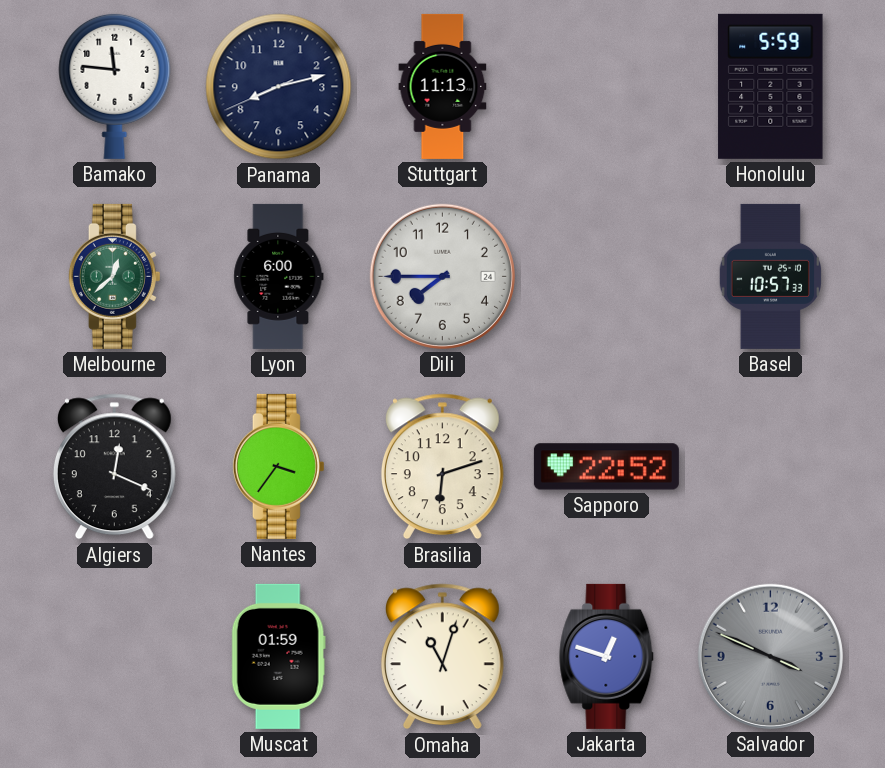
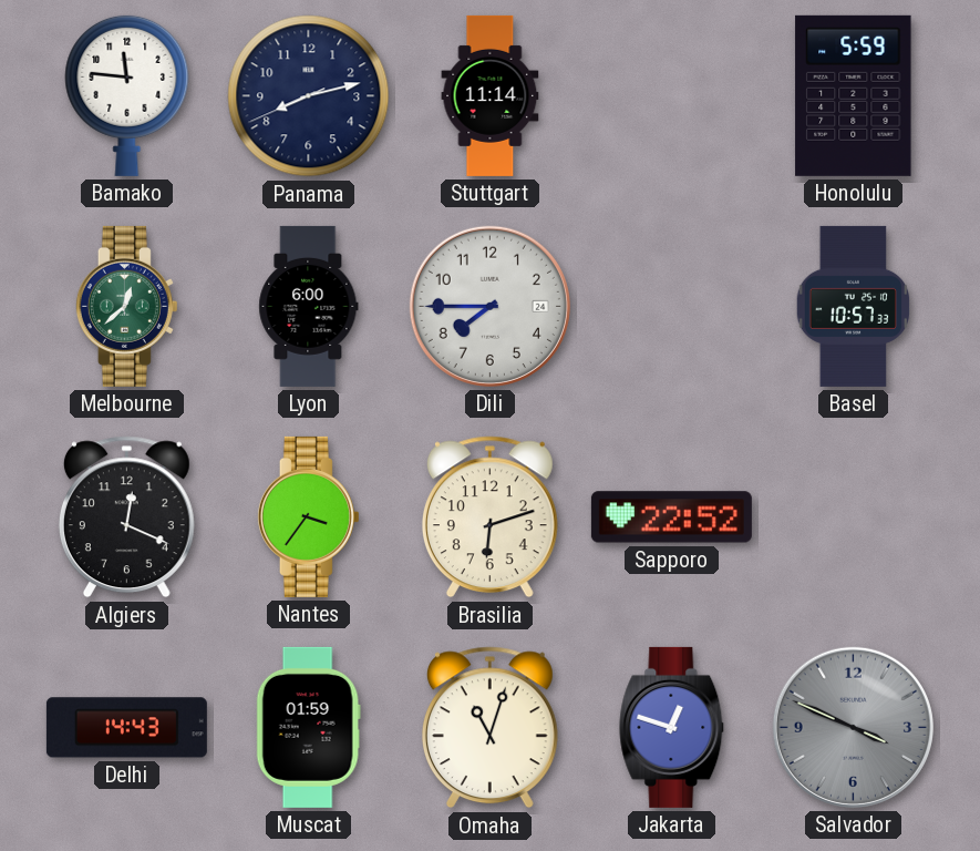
Stuttgart: 11:13 -> 11:14
Delhi: none -> 14:43
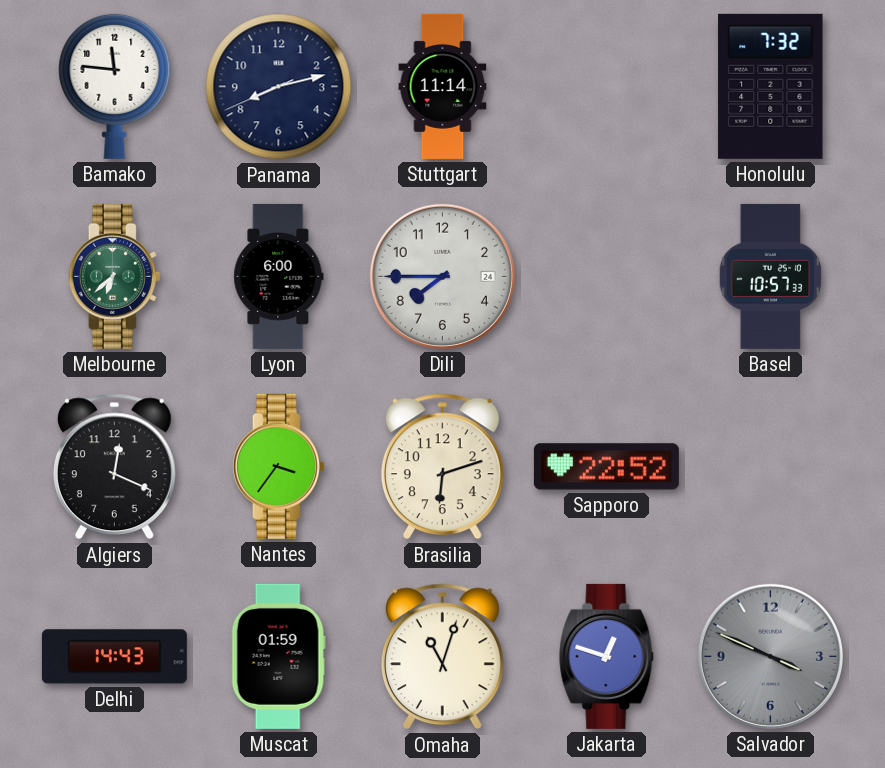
Honolulu: 5:59 -> 7:32
Melbourne: 12:38 -> 6:38
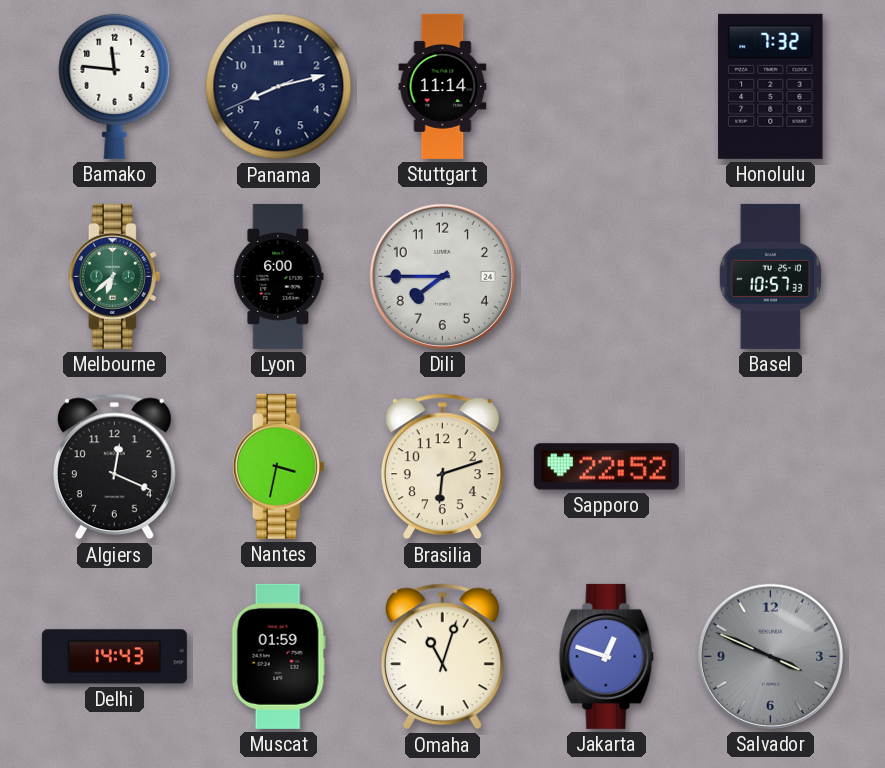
Nantes: 3:36 -> 3:32
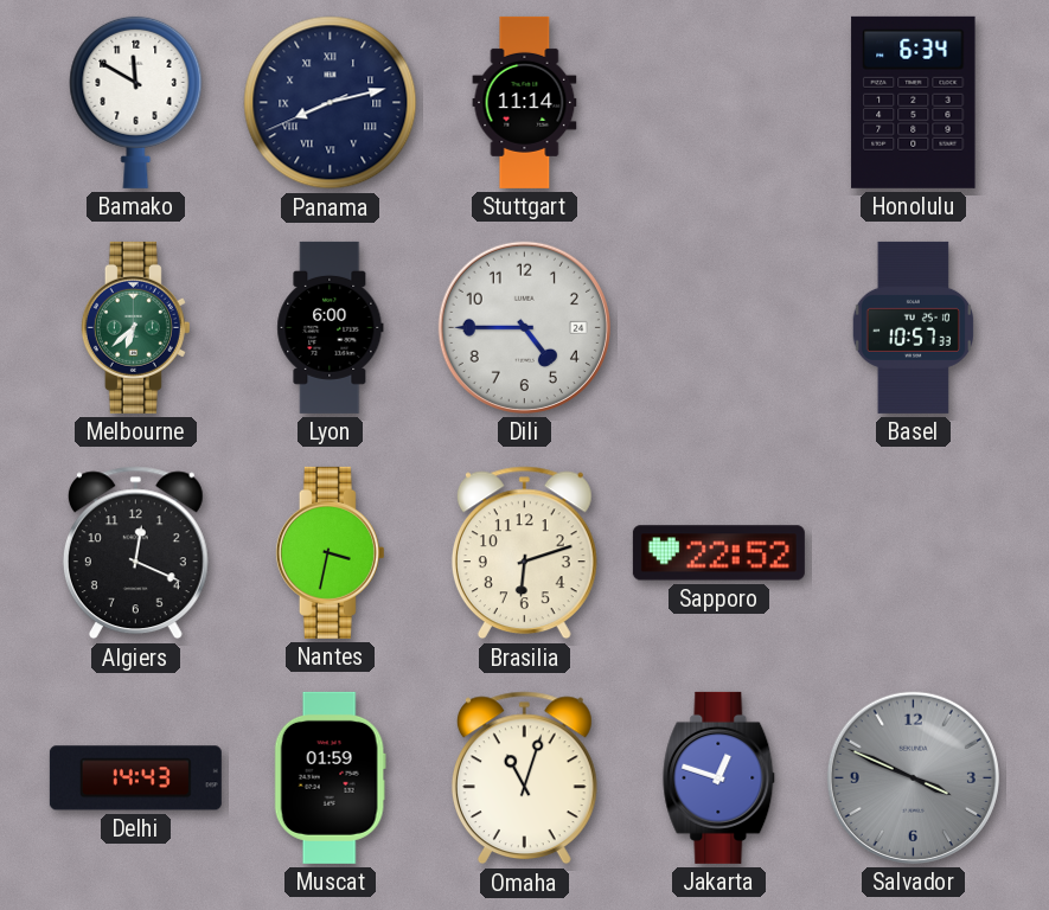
Bamako: 11:46 -> 11:50
Panama numerals: Arabic -> Roman
Honolulu: 7:32 -> 6:34
Dili: 7:45 -> 4:45
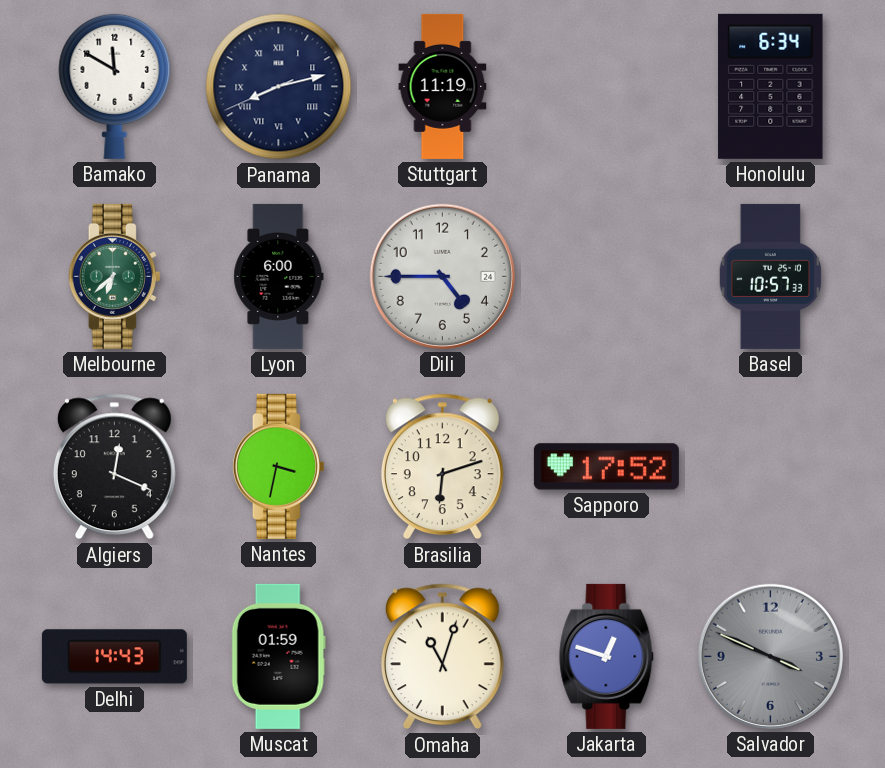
Stuttgart: 11:14 -> 11:19
Sapporo: 22:52 -> 17:52
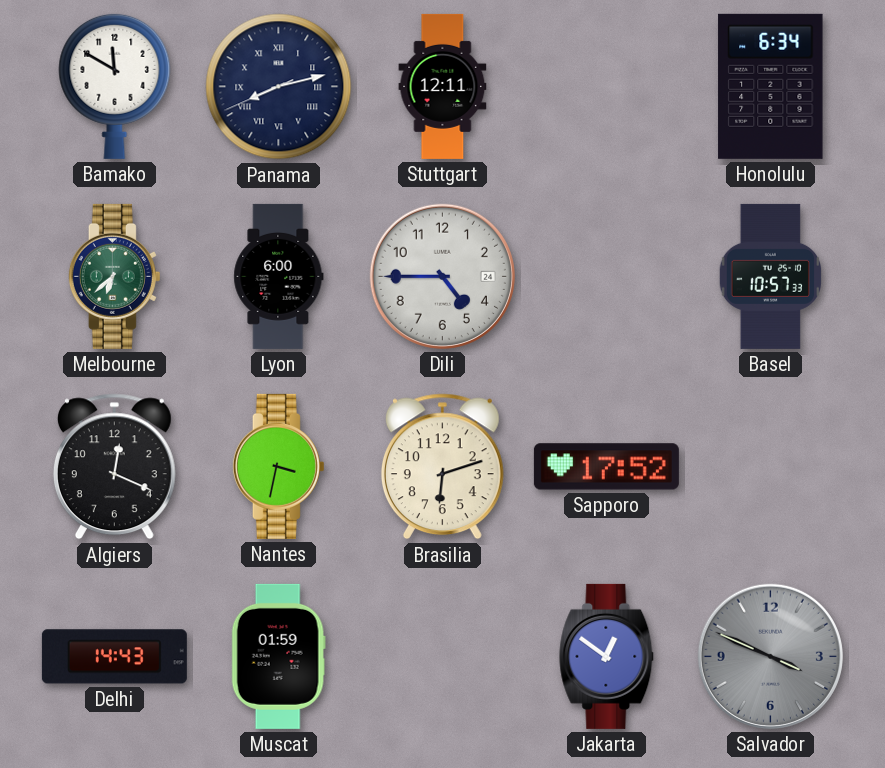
Stuttgart: 11:19 -> 12:11
Omaha: 11:03 -> none
Jakarta: 12:48 -> 12:51
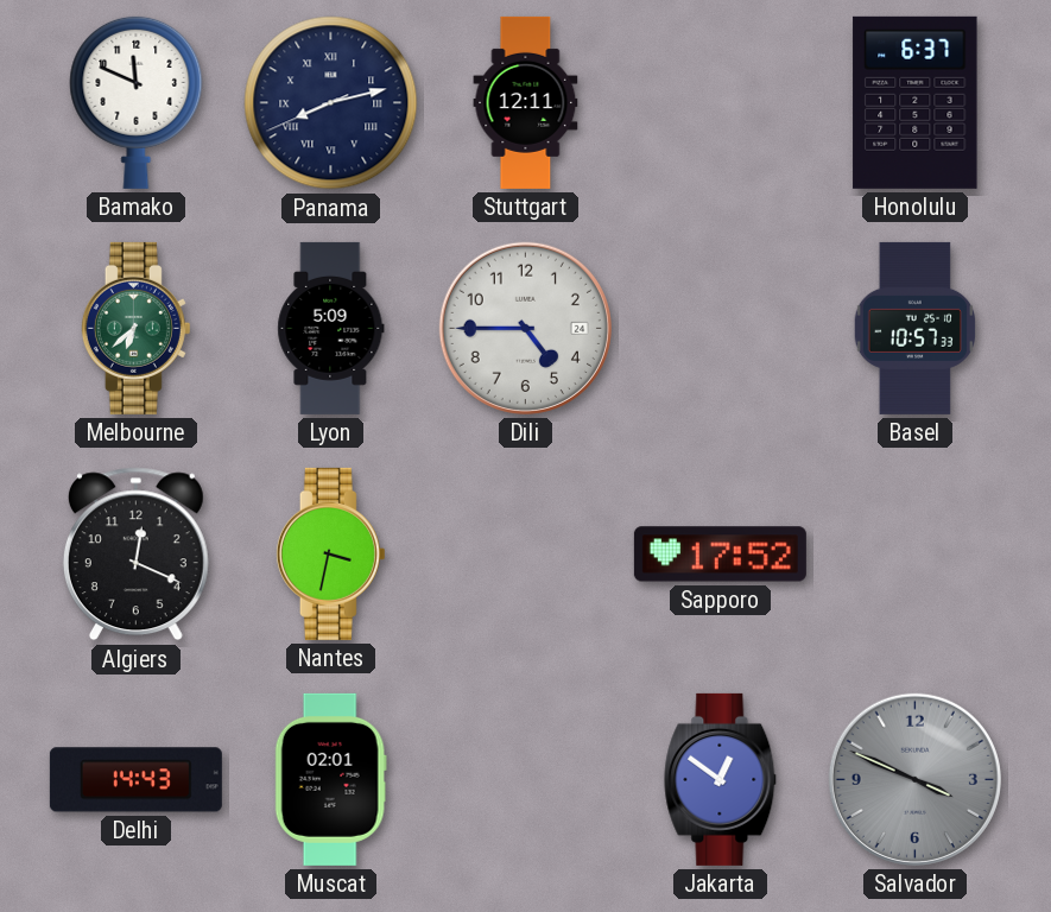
Bamako: 11:50 -> 11:49
Honolulu: 6:34 -> 6:37
Lyon: 6:00 -> 5:09
Brasilia: 6:12 -> none
Muscat: 01:59 -> 02:01
